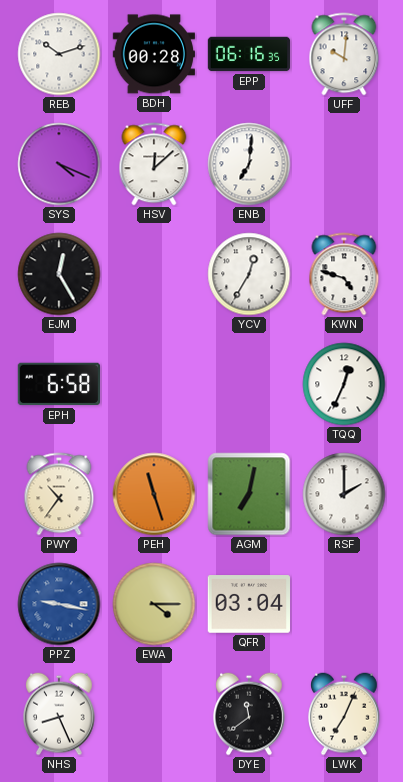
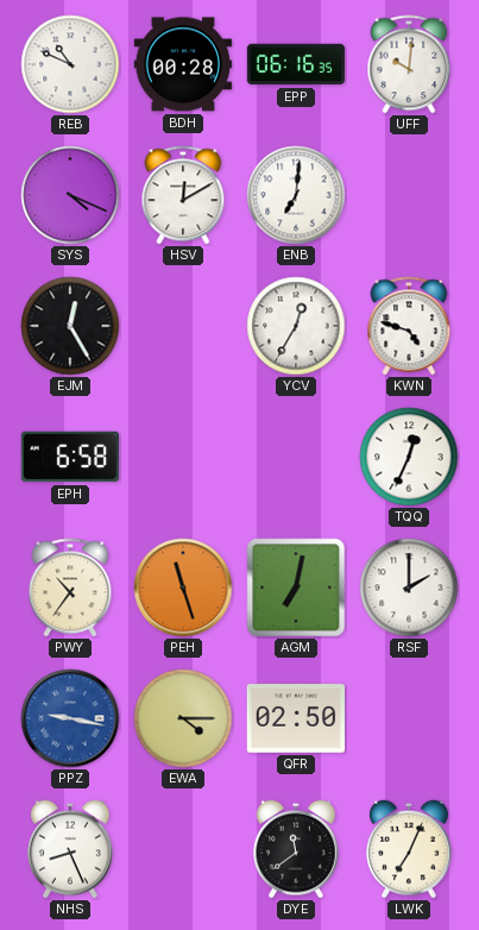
REB: 10:12 -> 10:49
HSV: 12:08 -> 12:10
QFR: 03:04 -> 02:50
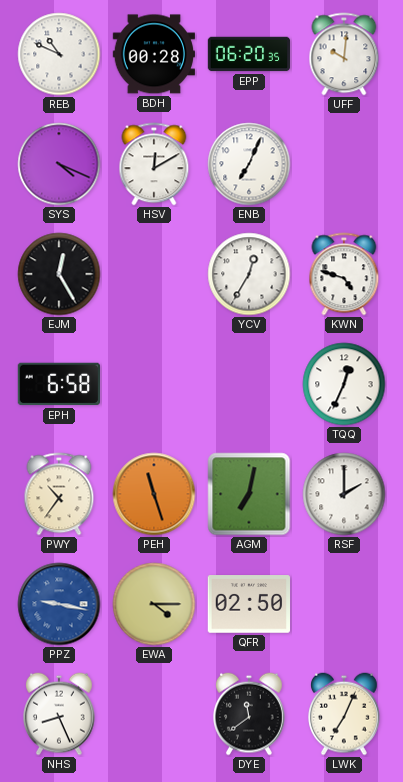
EPP: 06:16 -> 06:20
ENB: 7:01 -> 7:04
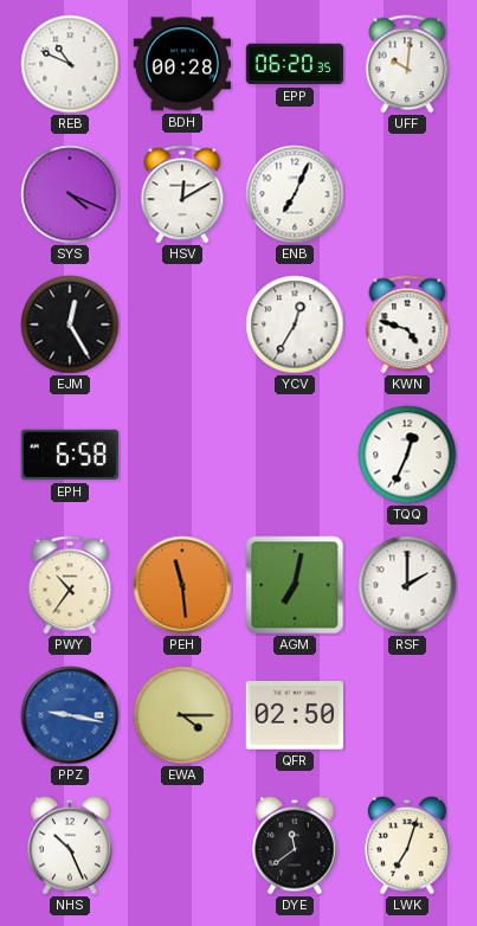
PEH: 11:27 -> 11:29
NHS: 8:26 -> 10:26
LWK: 7:04 -> 7:03
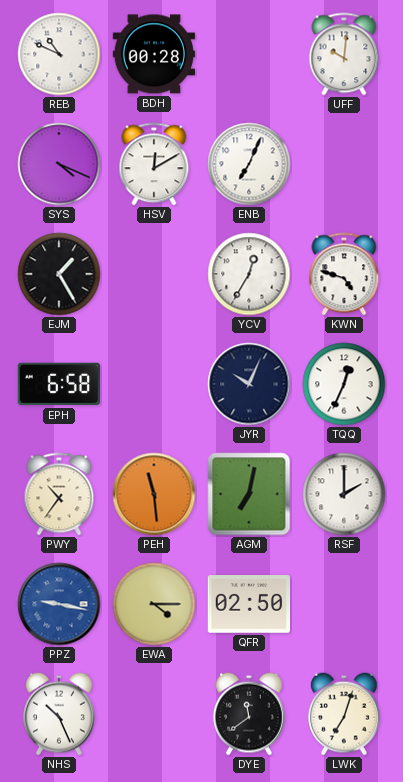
EPP: 06:20 -> none
EJM: 12:25 -> 1:25
JYR: none -> 10:04
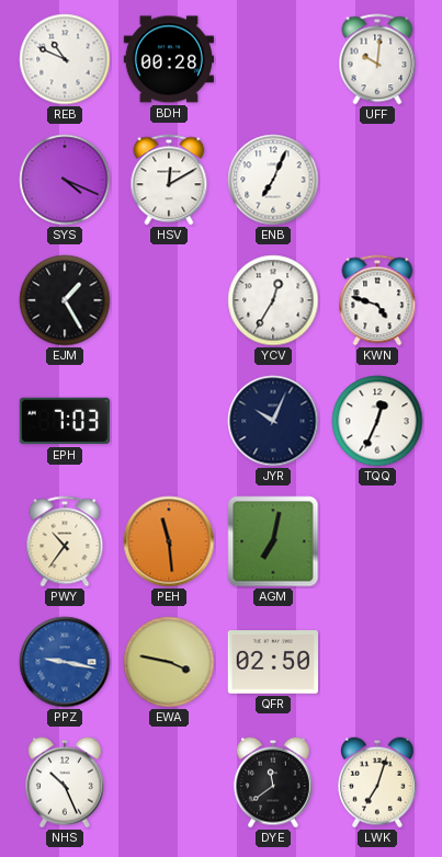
EPH: 6:58 -> 7:03
RSF: 2:00 -> none
EWA: 4:15 -> 3:47
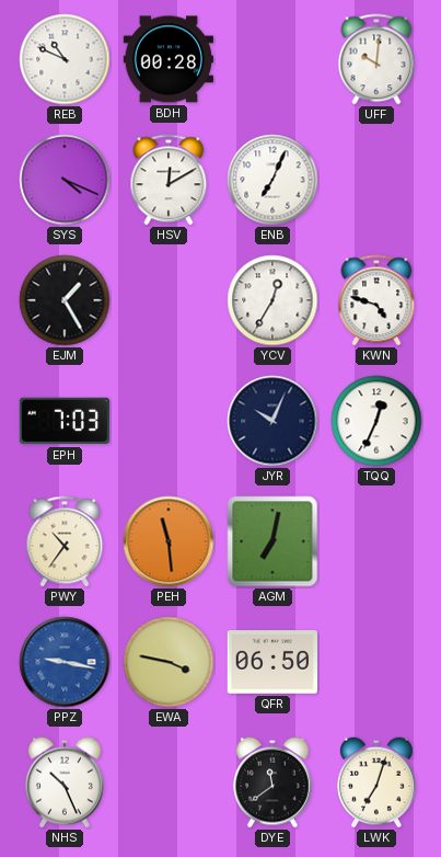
QFR: 02:50 -> 06:50
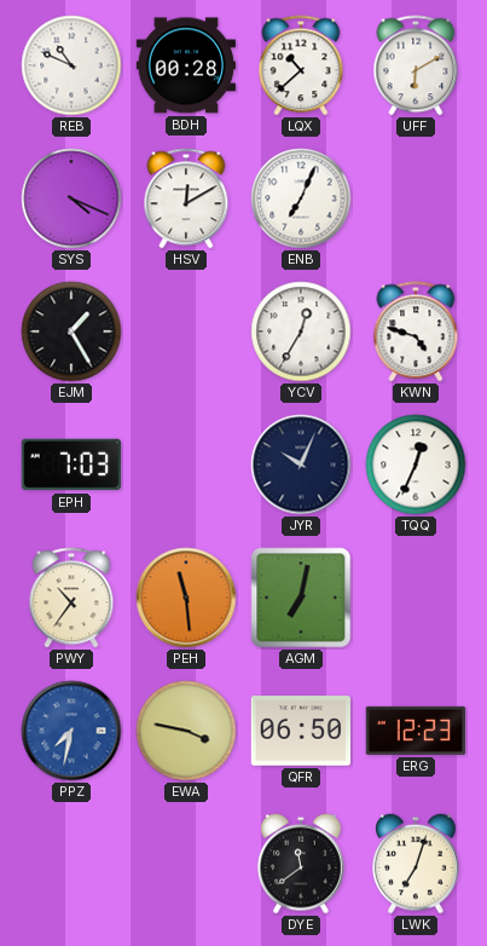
LQX: none -> 10:38
UFF: 10:01 -> 6:10
PPZ: 9:17 -> 7:32
ERG: none -> 12:23
NHS: 10:26 -> none
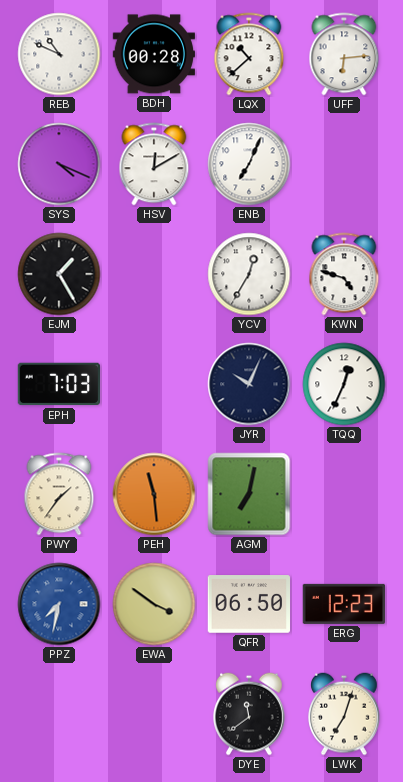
UFF: 6:10 -> 6:14
PWY: 10:36 -> 1:36
EWA: 3:47 -> 3:51
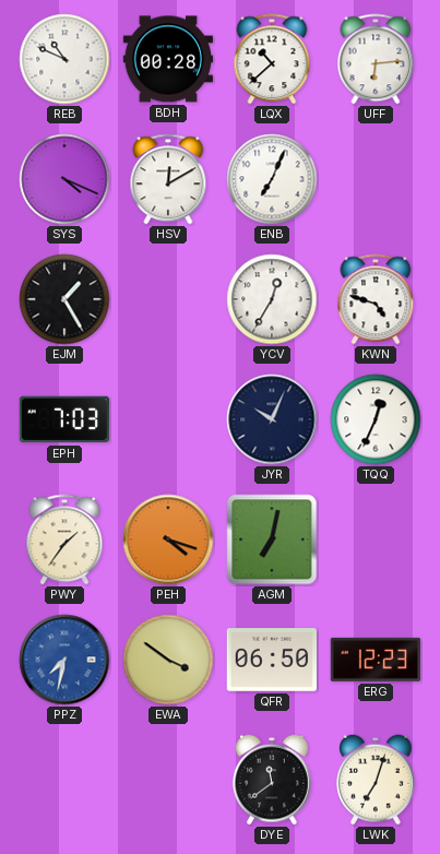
PEH: 11:29 -> 4:18
